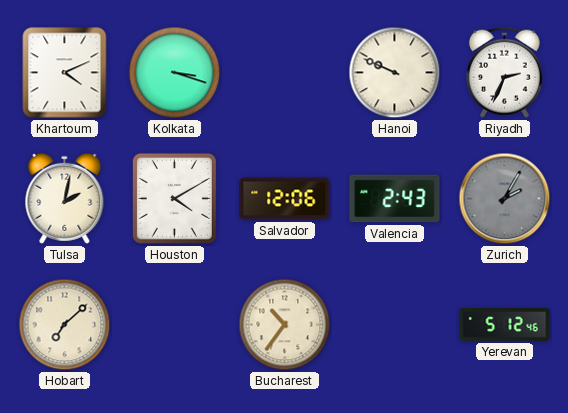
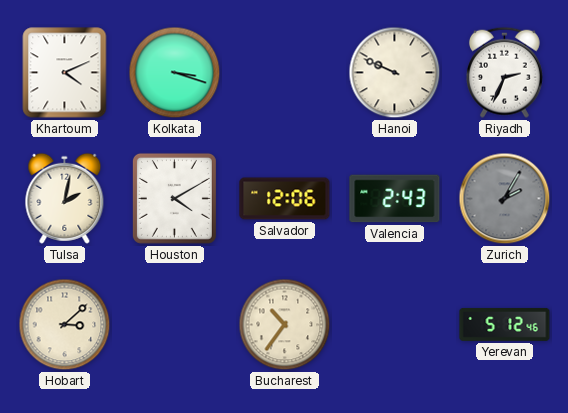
Hobart: 7:08 -> 3:08
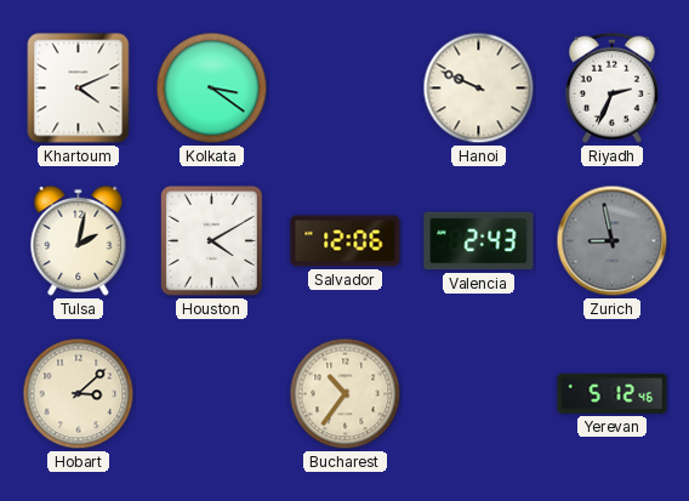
Kolkata: 3:18 -> 3:21
Zurich: 2:05 -> 8:58
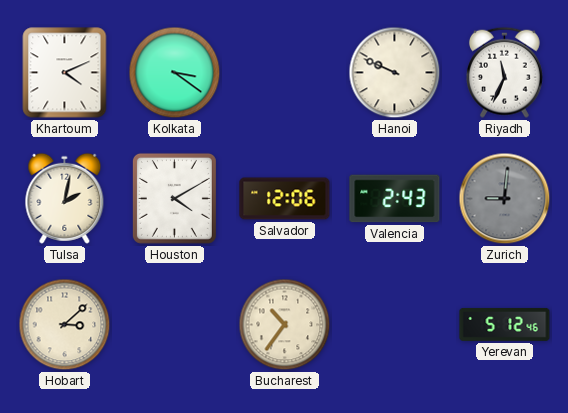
Riyadh: 2:34 -> 11:34
Zurich: 8:58 -> 9:01
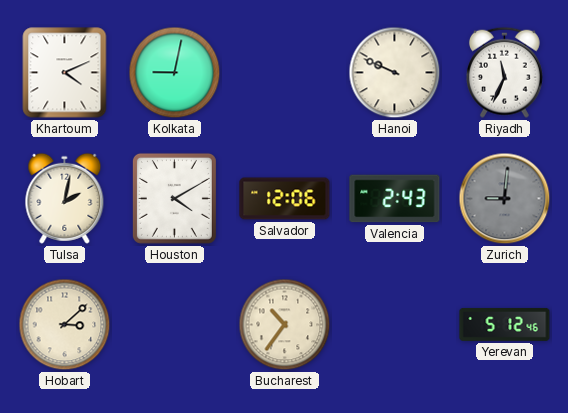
Kolkata: 3:21 -> 9:02
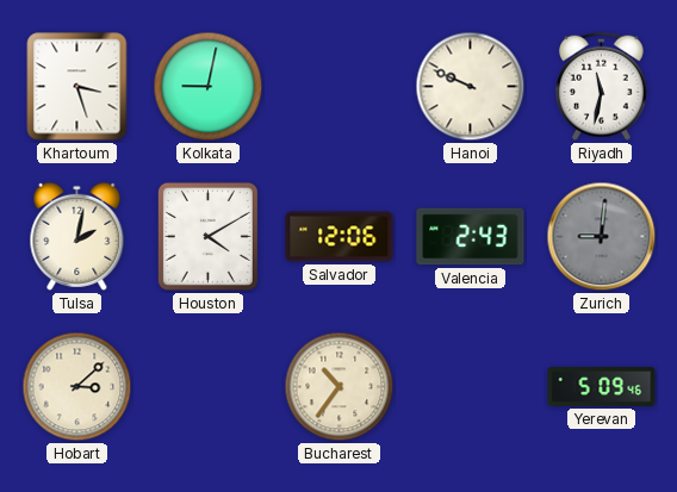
Khartoum: 4:11 -> 3:27
Riyadh: 11:34 -> 11:32
Yerevan: 5:12 -> 5:09
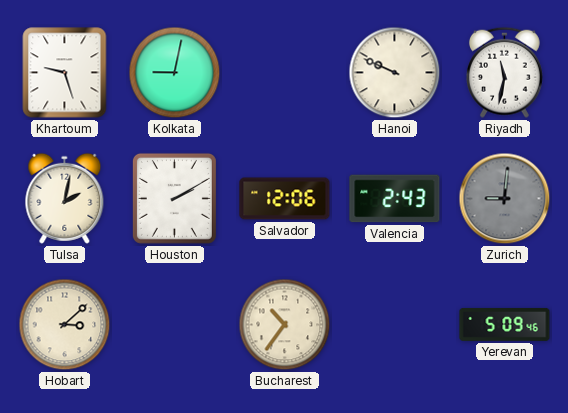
Khartoum: 3:27 -> 9:27
Houston: 4:10 -> 2:10
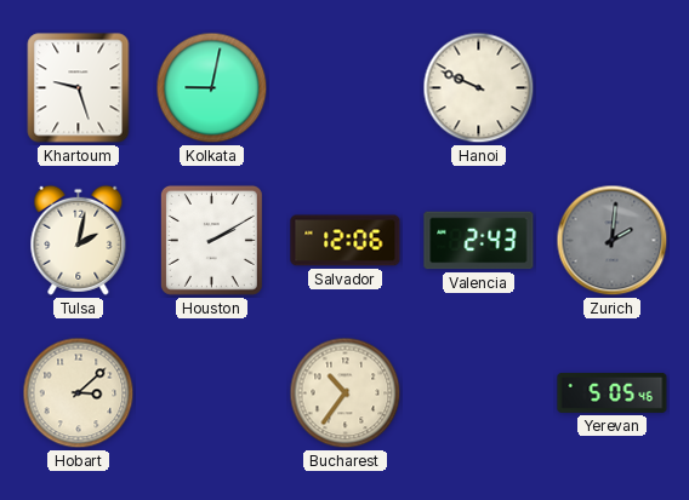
Riyadh: 11:32 -> none
Zurich: 9:01 -> 2:01
Yerevan: 5:09 -> 5:05
